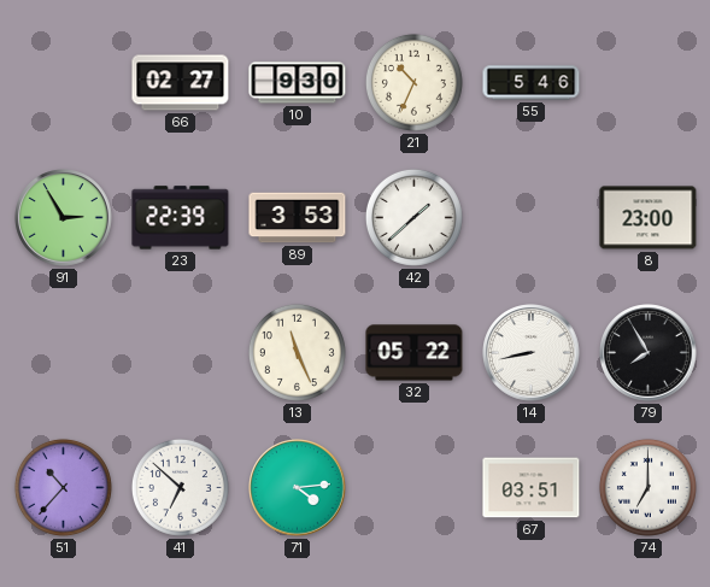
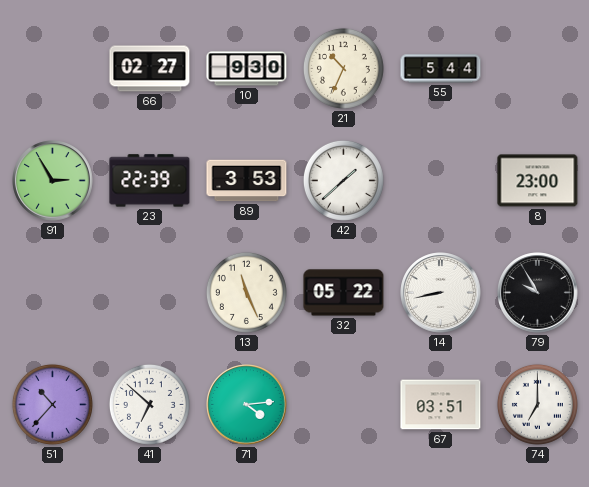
55: 5:46 -> 5:44
79: 7:55 -> 9:55
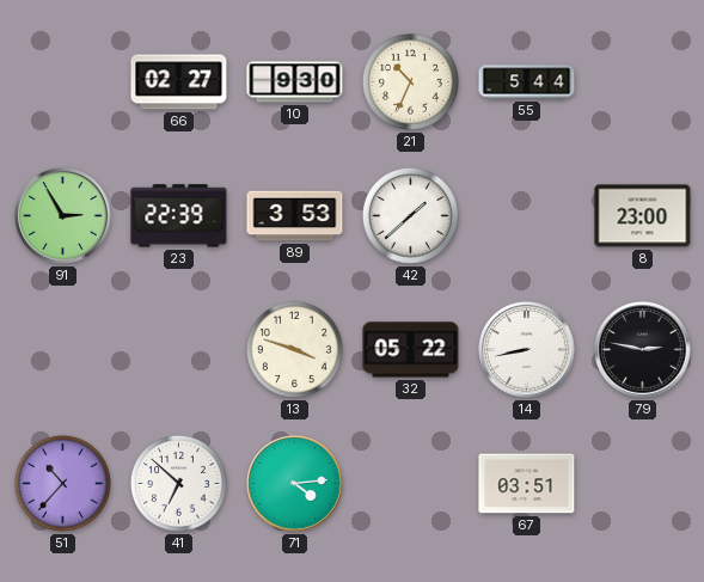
13: 11:26 -> 3:48
79: 9:55 -> 2:47
74: 7:00 -> none
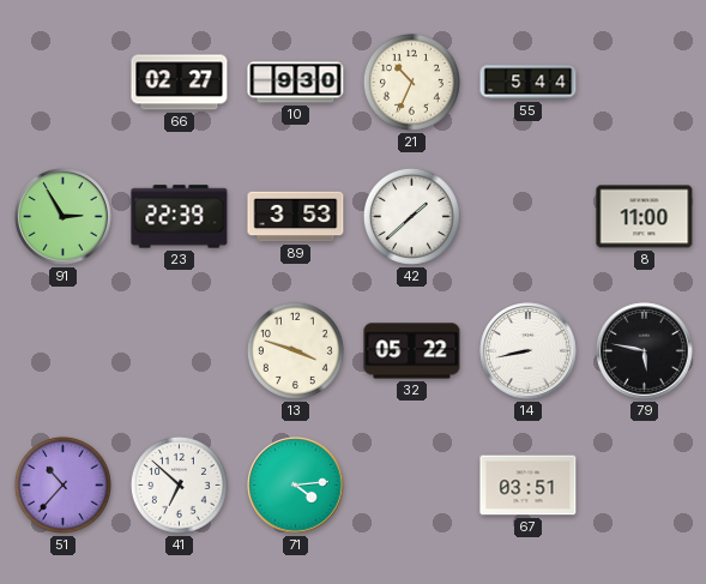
8: 23:00 -> 11:00
79: 2:47 -> 5:47
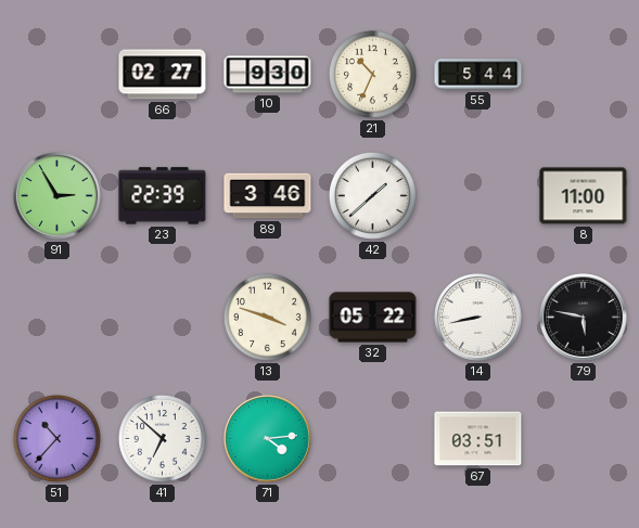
89: 3:53 -> 3:46
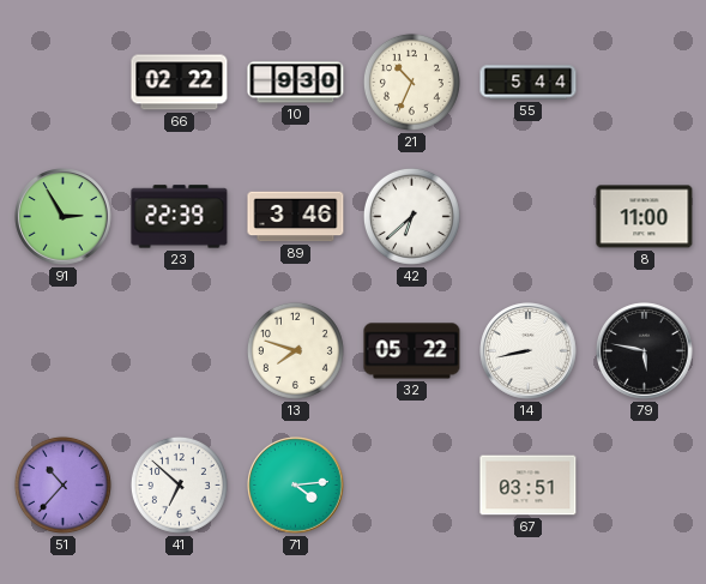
66: 02:27 -> 02:22
42: 1:38 -> 6:38
13: 3:48 -> 7:48
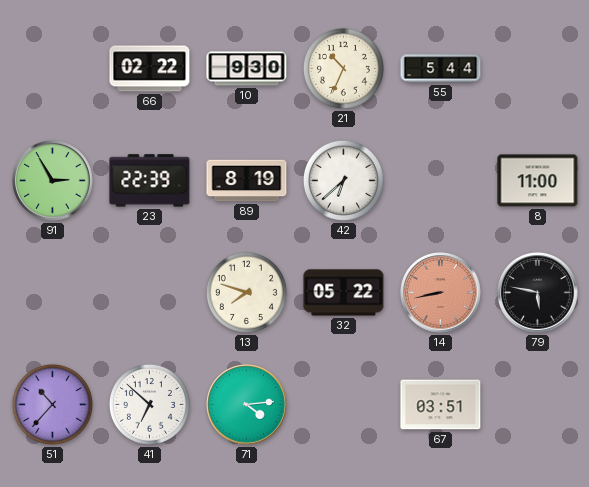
89: 3:46 -> 8:19
14 dial: white -> salmon
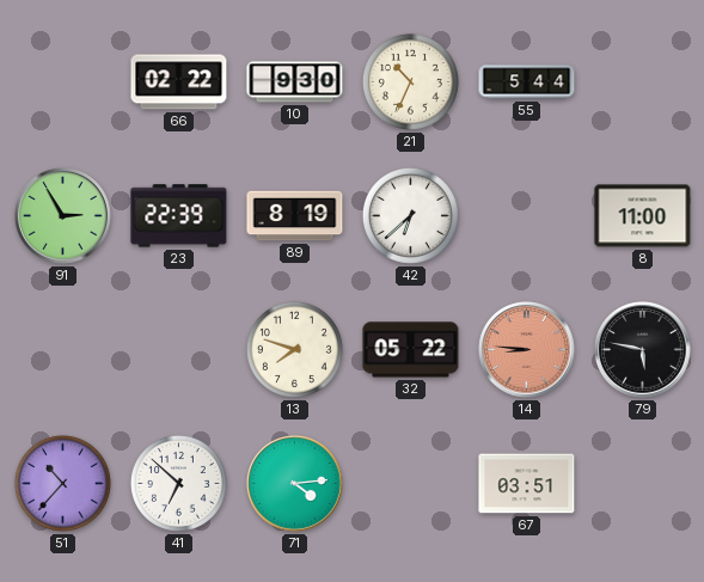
14: 8:43 -> 8:46
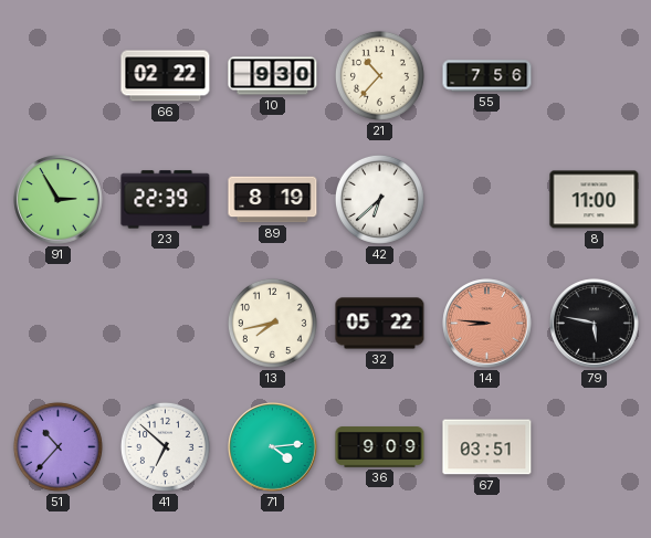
21: 10:34 -> 10:37
55: 5:44 -> 7:56
13: 7:48 -> 7:43
36: none -> 9:09
